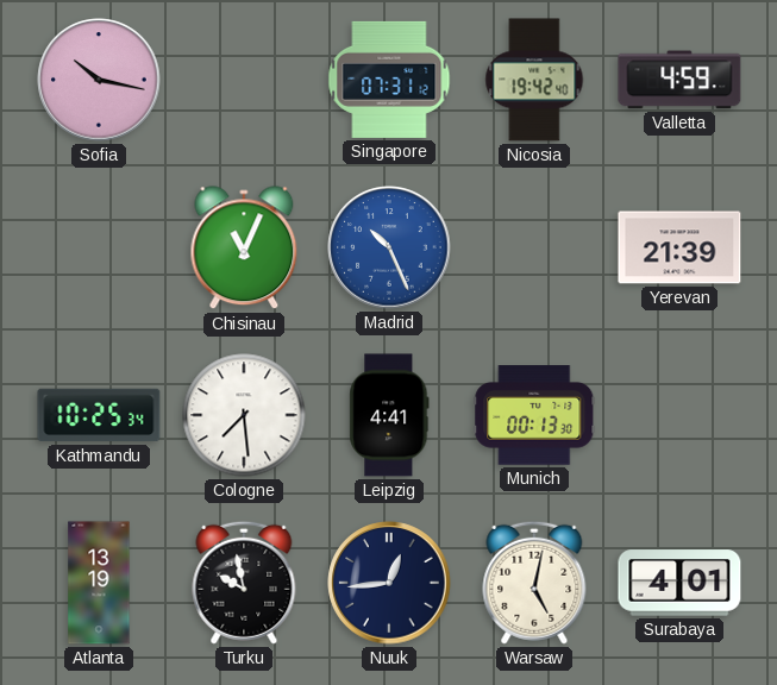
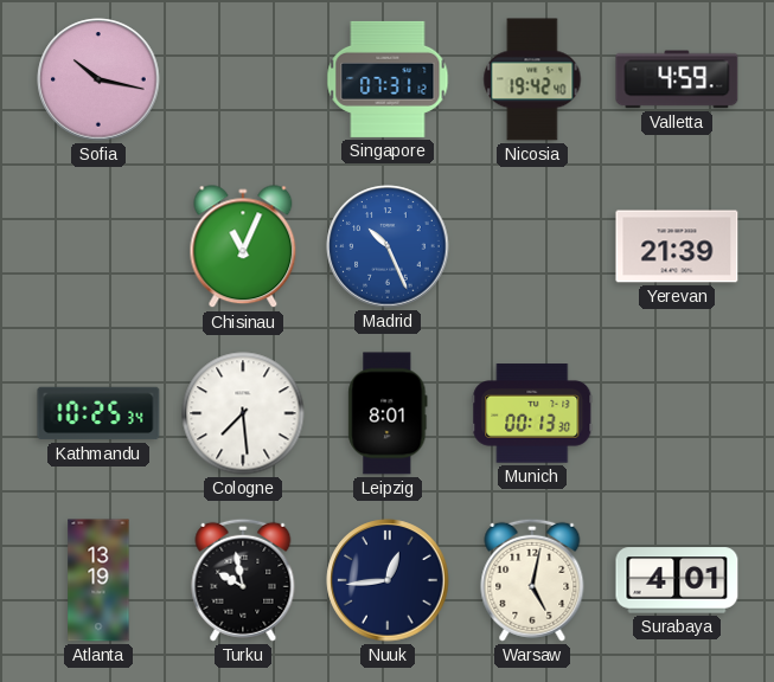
Leipzig: 4:41 -> 8:01
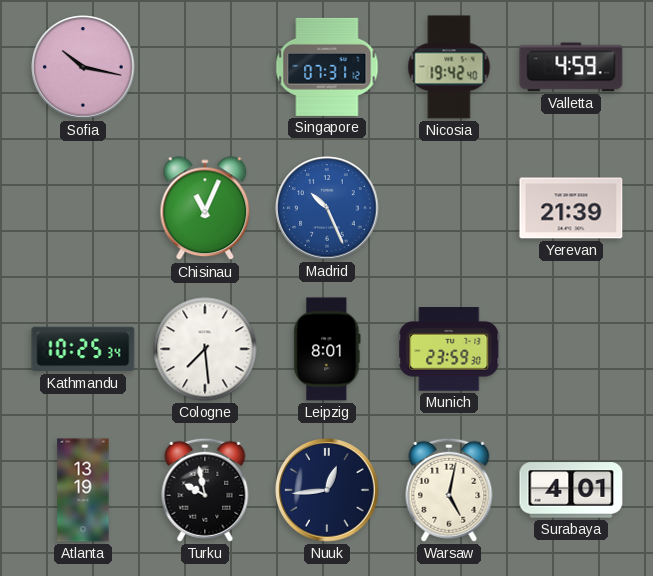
Munich: 00:13 -> 23:59
